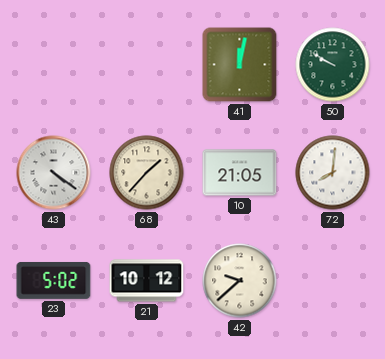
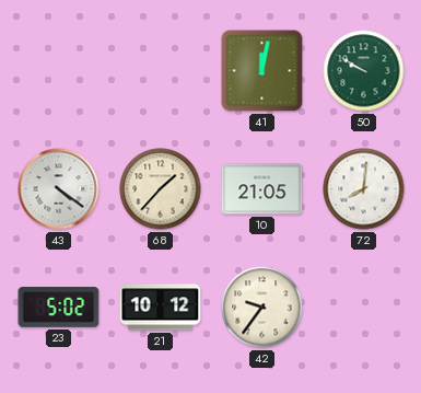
42: 9:38 -> 9:36
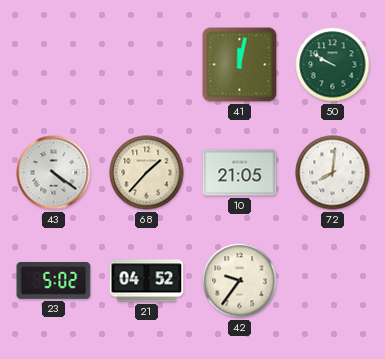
21: 10:12 -> 04:52
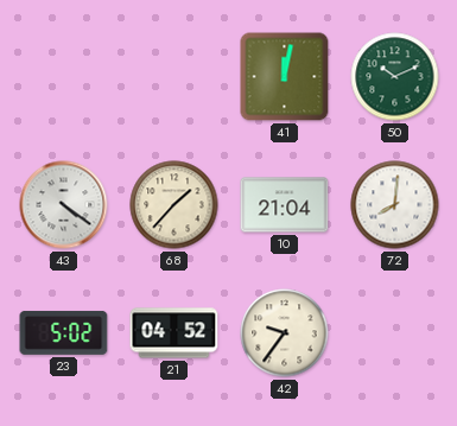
50: 9:50 -> 10:11
10: 21:05 -> 21:04
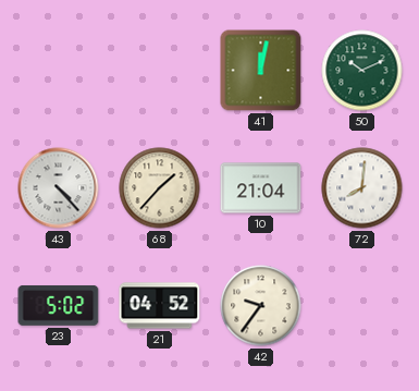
43: 4:21 -> 4:23
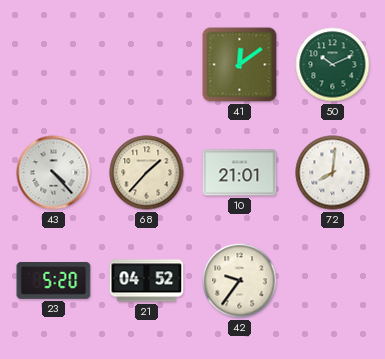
41: 12:02 -> 12:09
10: 21:04 -> 21:01
23: 5:02 -> 5:20
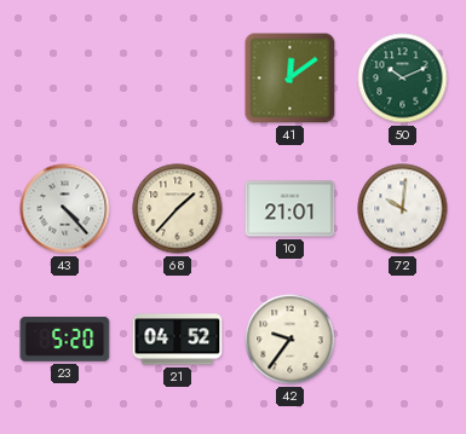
72: 8:01 -> 10:01
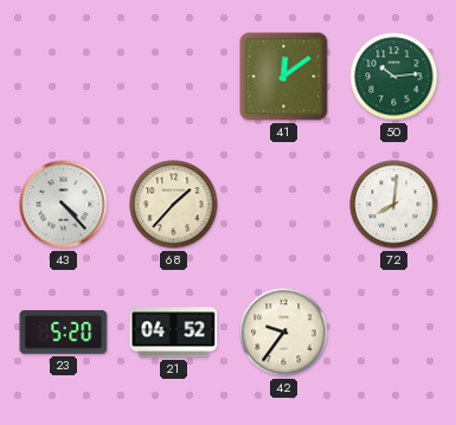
50: 10:11 -> 10:14
10: 21:01 -> none
72: 10:01 -> 8:01
